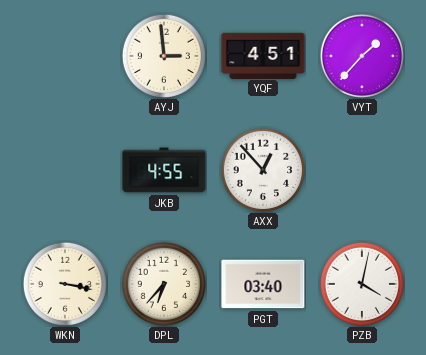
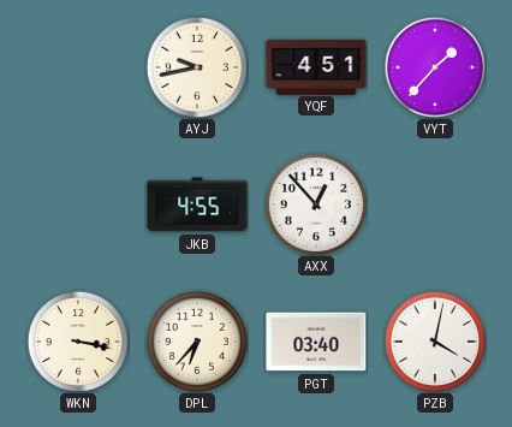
AYJ: 2:59 -> 9:43
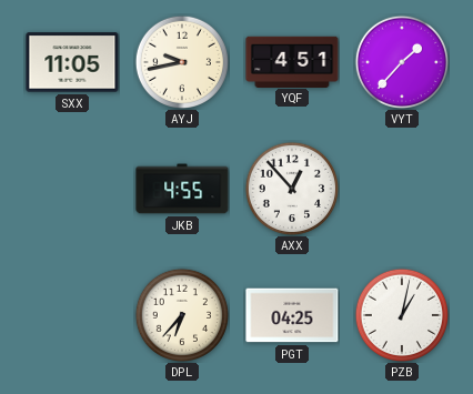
SXX: none -> 11:05
WKN: 3:17 -> none
PGT: 03:40 -> 04:25
PZB: 4:02 -> 1:02
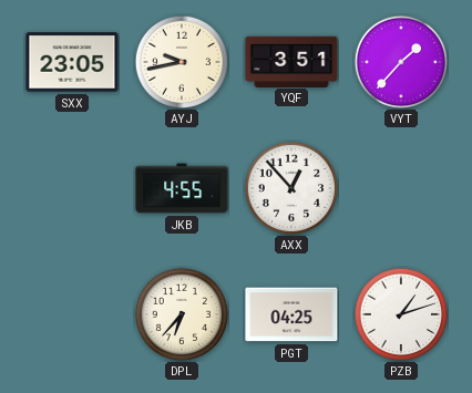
SXX: 11:05 -> 23:05
YQF: 4:51 -> 3:51
PZB: 1:02 -> 1:12
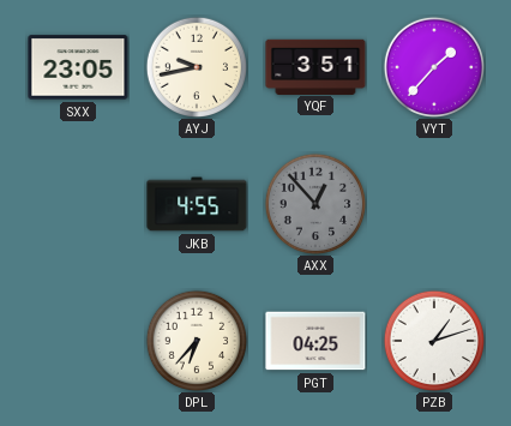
AXX dial: white -> grey
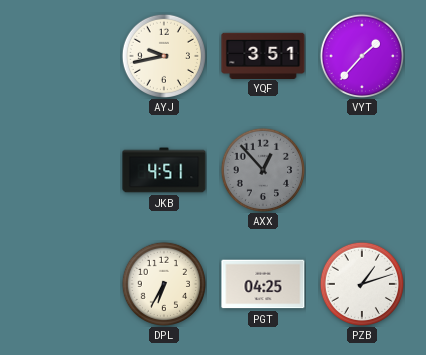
SXX: 23:05 -> none
JKB: 4:55 -> 4:51
DPL: 6:37 -> 6:35
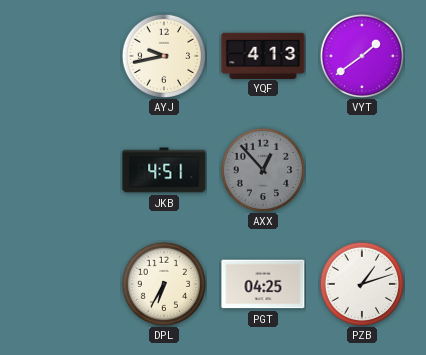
YQF: 3:51 -> 4:13
VYT: 1:37 -> 1:39
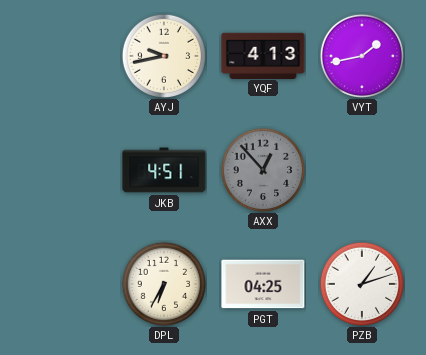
VYT: 1:39 -> 1:43
